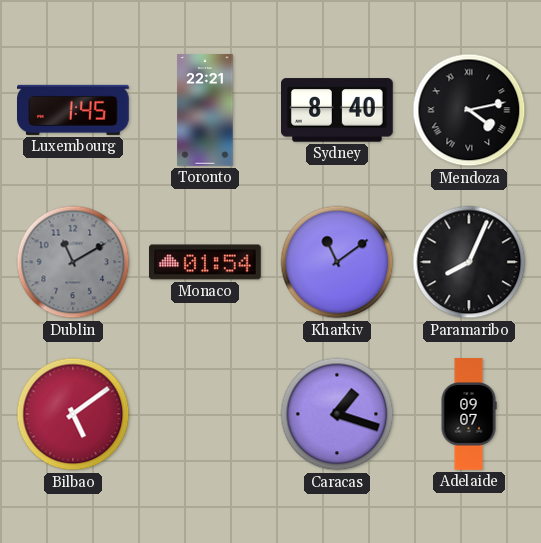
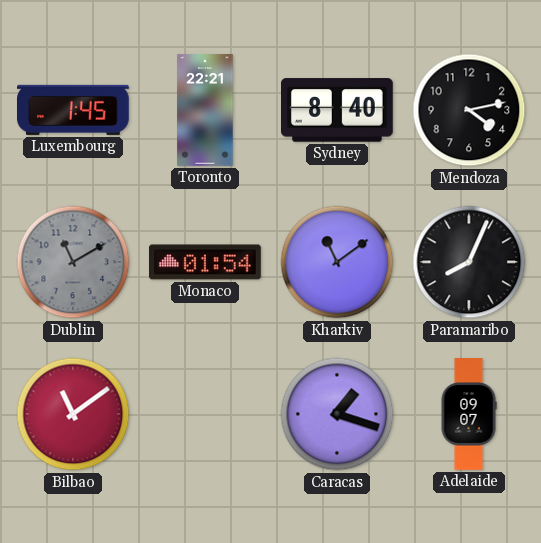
Mendoza numerals: Roman -> Arabic
Bilbao: 5:09 -> 11:09
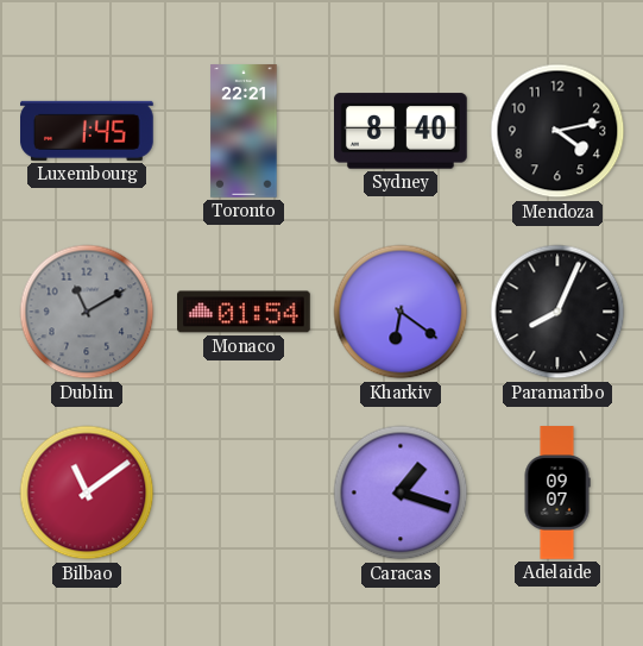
Kharkiv: 11:09 -> 6:21
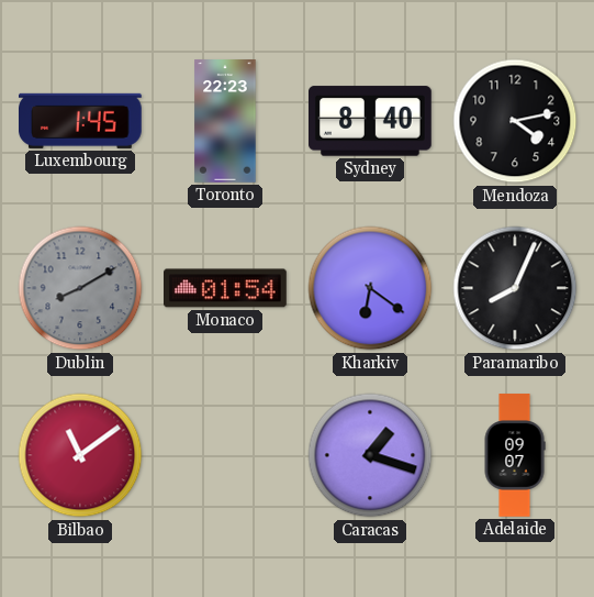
Toronto: 22:21 -> 22:23
Dublin: 11:10 -> 8:10
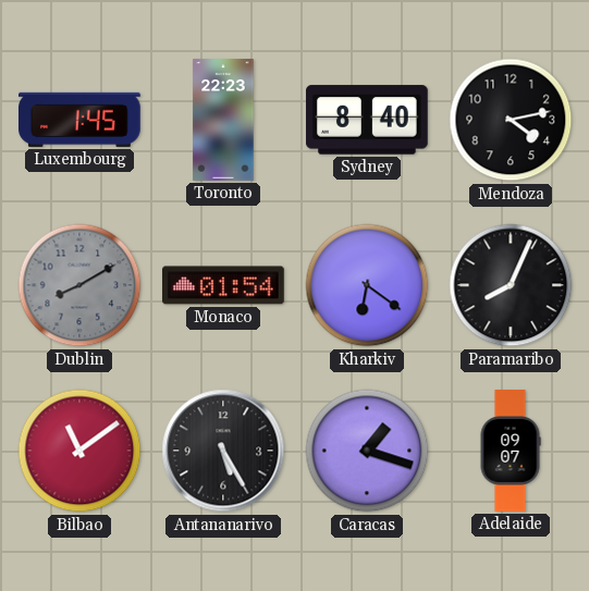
Antananarivo: none -> 5:25
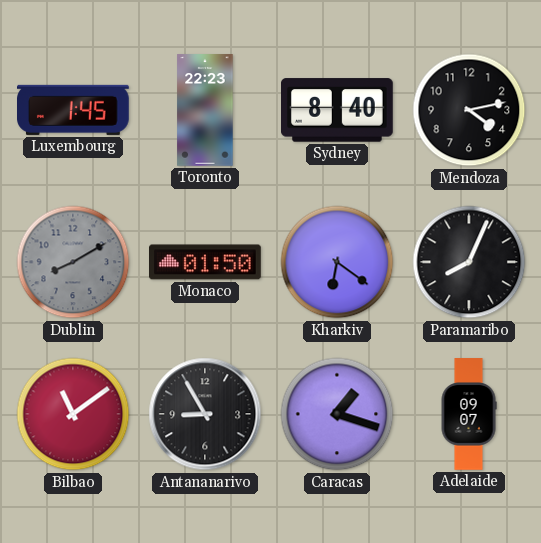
Monaco: 01:54 -> 01:50
Antananarivo: 5:25 -> 8:55
